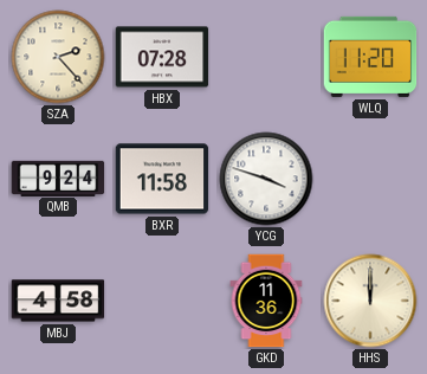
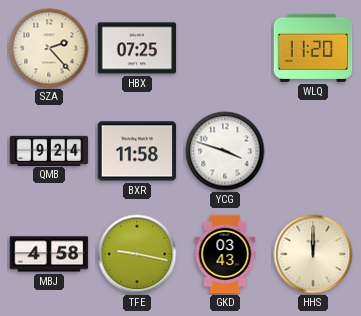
HBX: 07:28 -> 07:25
TFE: none -> 9:17
GKD: 11:36 -> 03:43
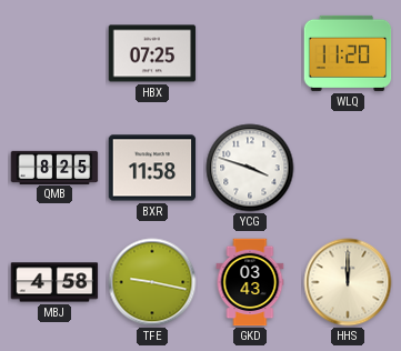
SZA: 2:23 -> none
QMB: 9:24 -> 8:25
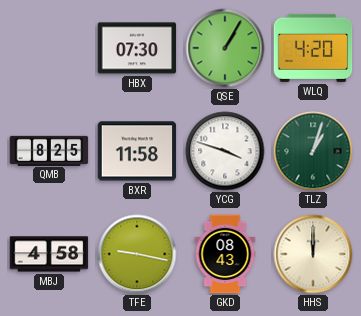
HBX: 07:25 -> 07:30
QSE: none -> 1:05
WLQ: 11:20 -> 4:20
TLZ: none -> 1:03
GKD: 03:43 -> 08:43
